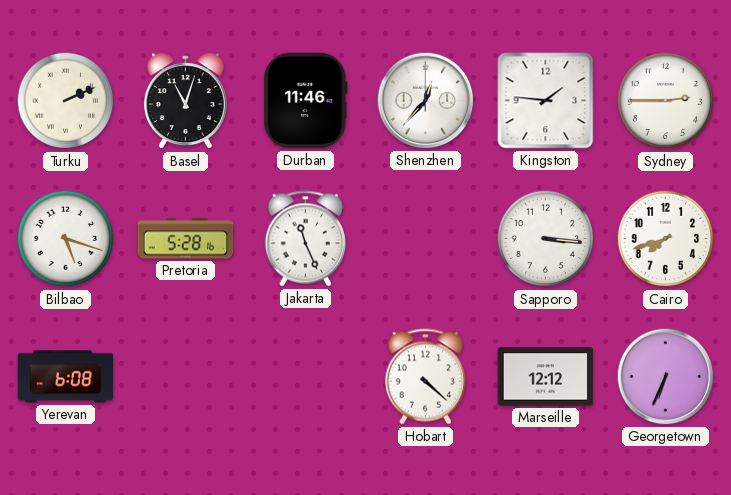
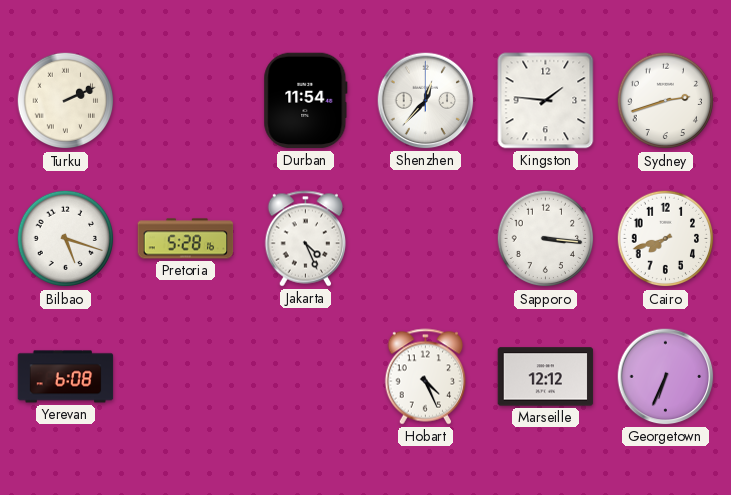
Basel: 11:03 -> none
Durban: 11:46 -> 11:54
Sydney: 2:45 -> 2:42
Jakarta: 11:26 -> 4:26
Hobart: 4:22 -> 4:26
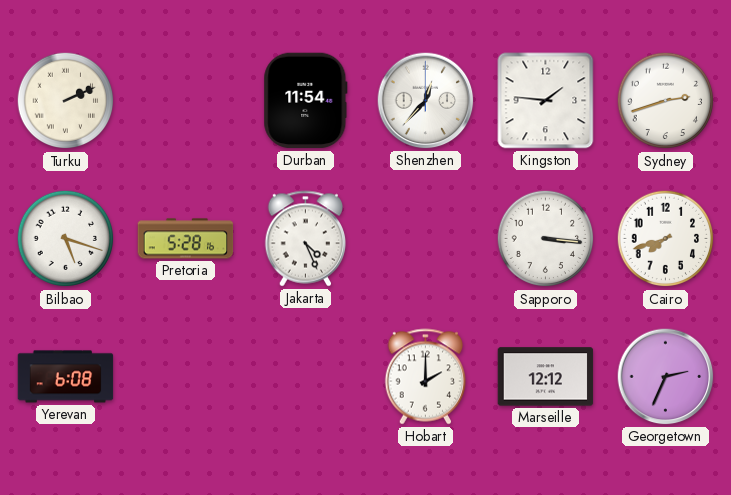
Hobart: 4:26 -> 2:00
Georgetown: 6:34 -> 2:34
